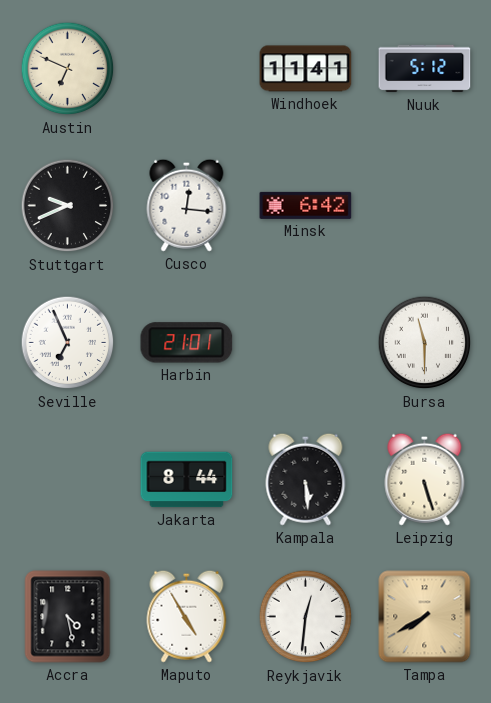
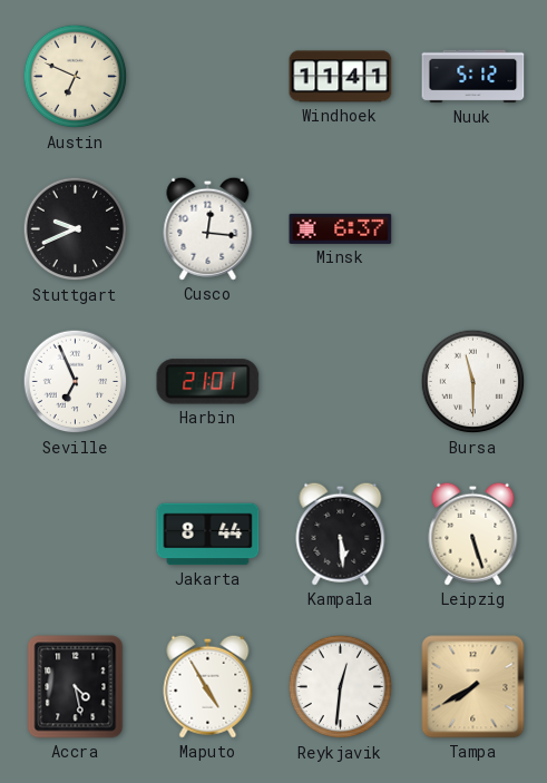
Minsk: 6:42 -> 6:37
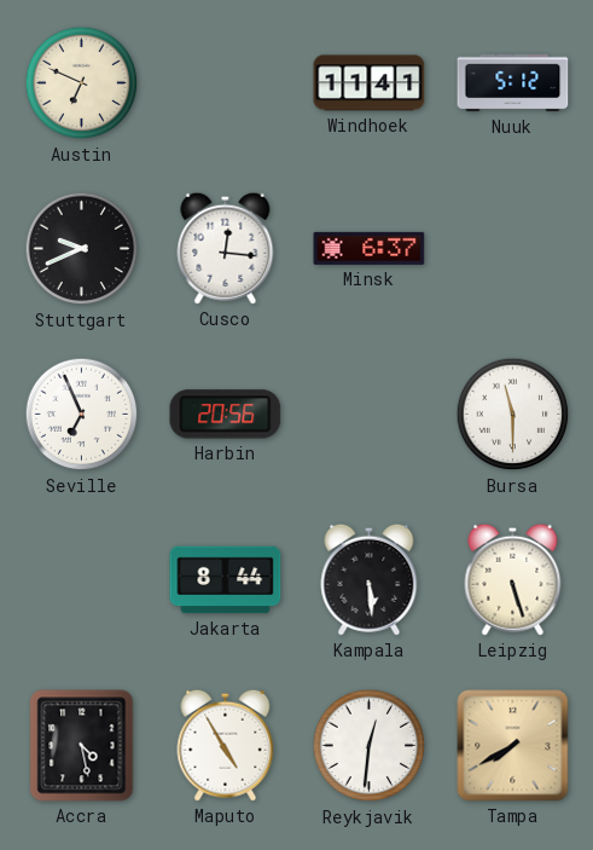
Harbin: 21:01 -> 20:56
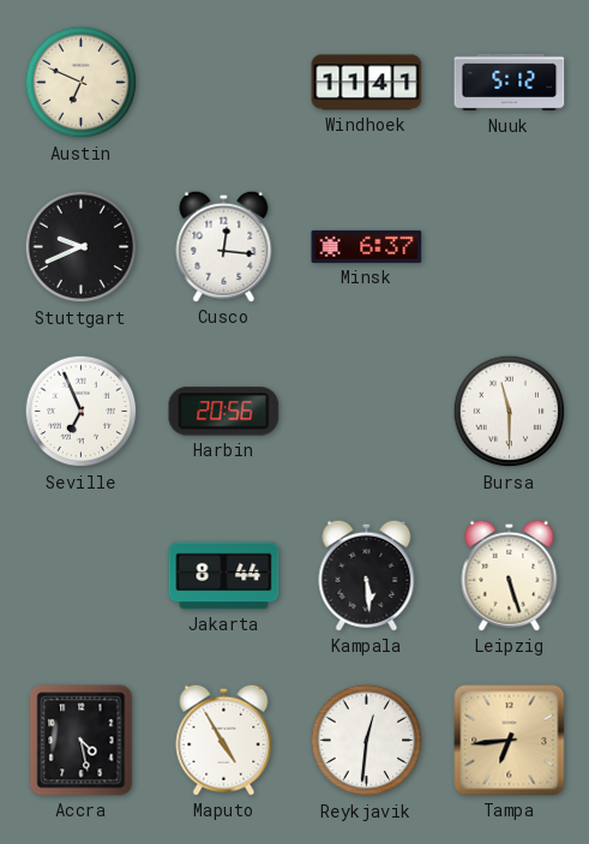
Tampa: 7:40 -> 6:44
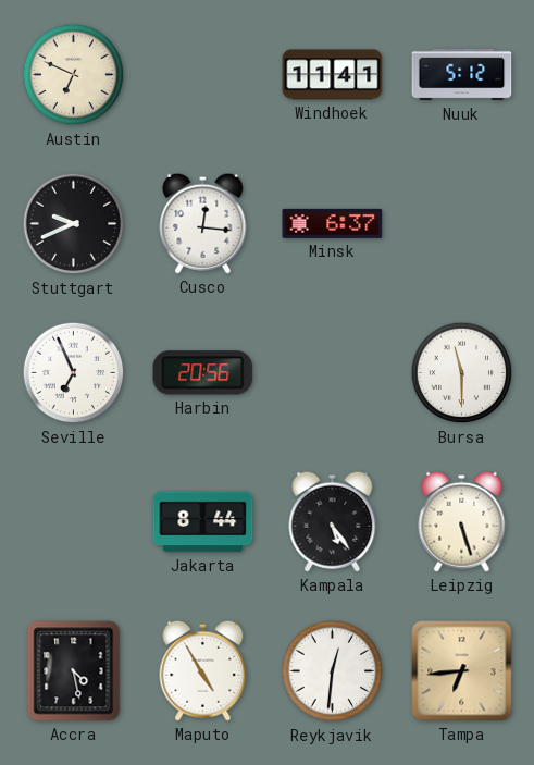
Kampala: 5:29 -> 5:24
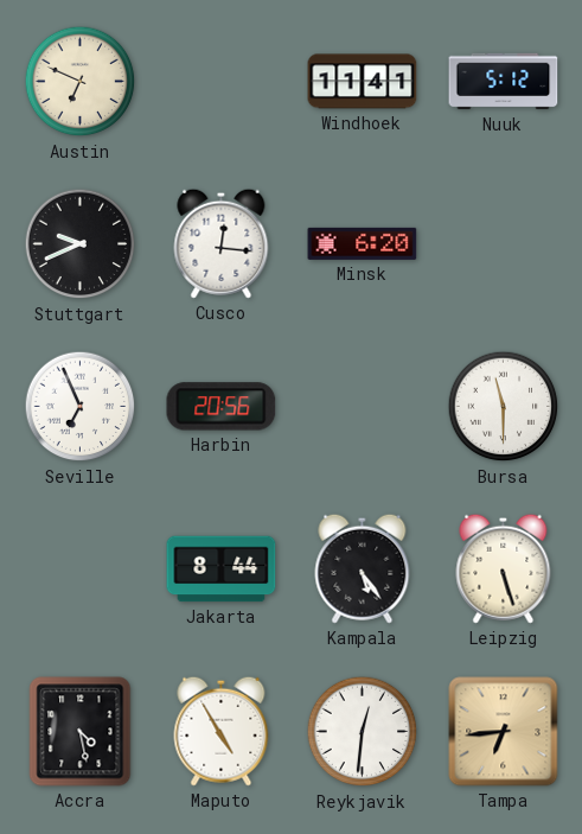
Minsk: 6:37 -> 6:20
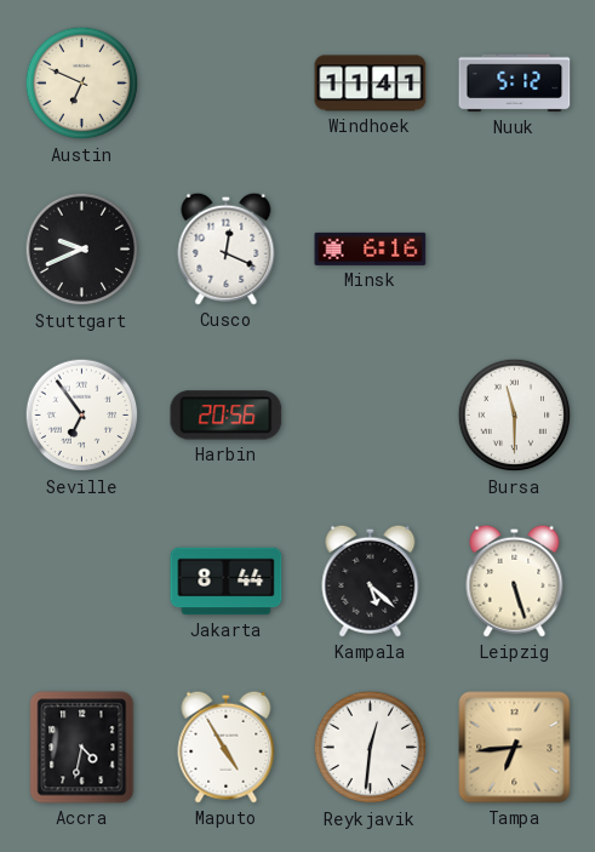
Cusco: 12:16 -> 12:19
Minsk: 6:20 -> 6:16
Seville: 6:56 -> 6:54
Kampala: 5:24 -> 5:22
Accra: 4:28 -> 4:32
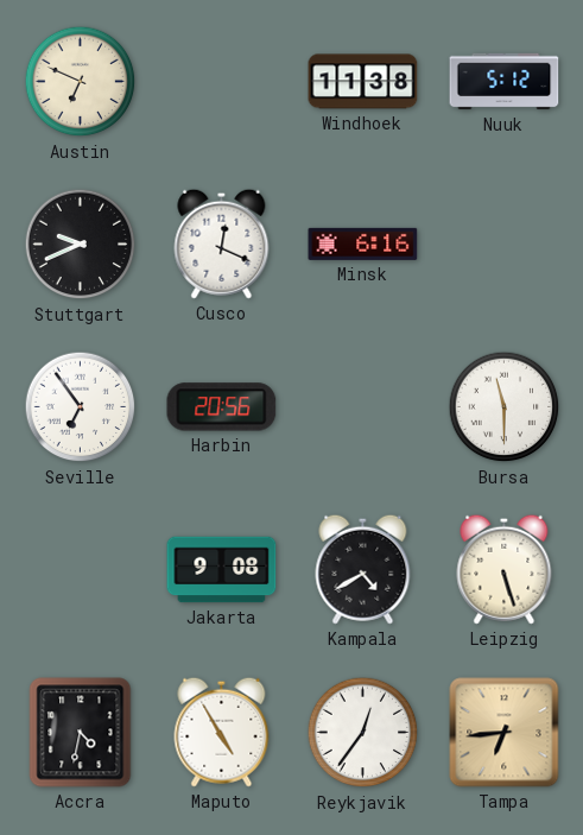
Windhoek: 11:41 -> 11:38
Jakarta: 8:44 -> 9:08
Kampala: 5:22 -> 4:40
Reykjavik: 12:31 -> 12:36
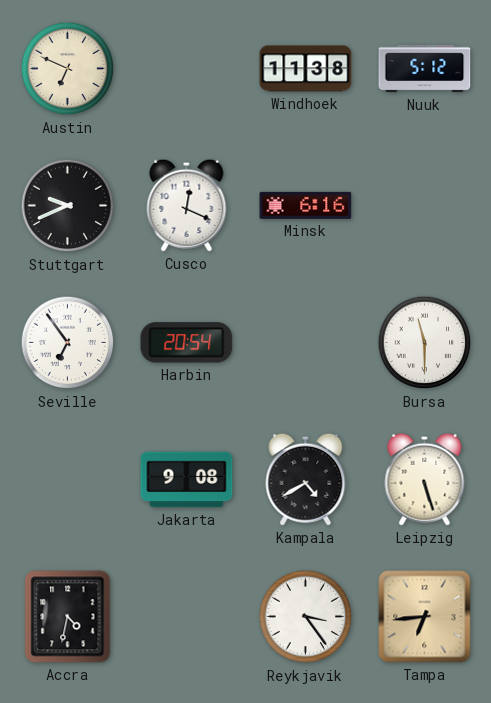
Harbin: 20:56 -> 20:54
Maputo: 4:55 -> none
Reykjavik: 12:36 -> 3:24
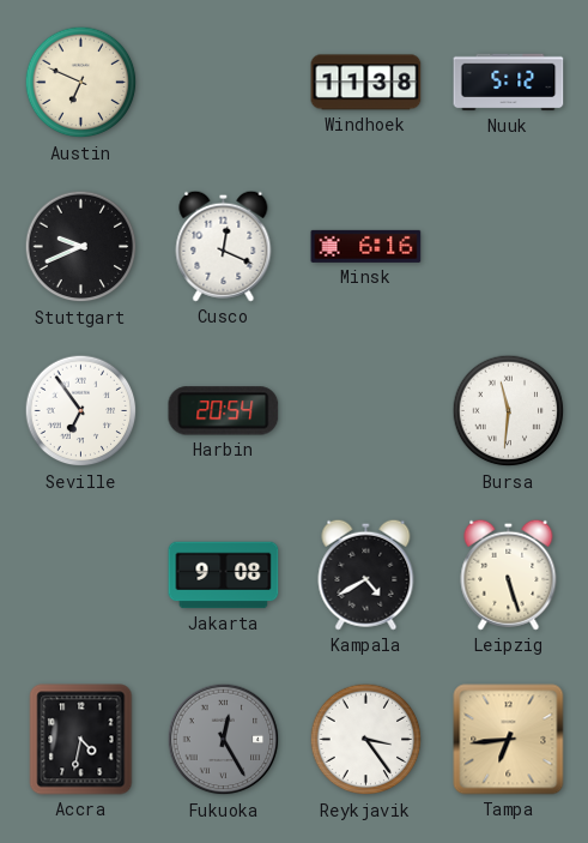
Bursa: 11:30 -> 11:31
Fukuoka: none -> 12:25
